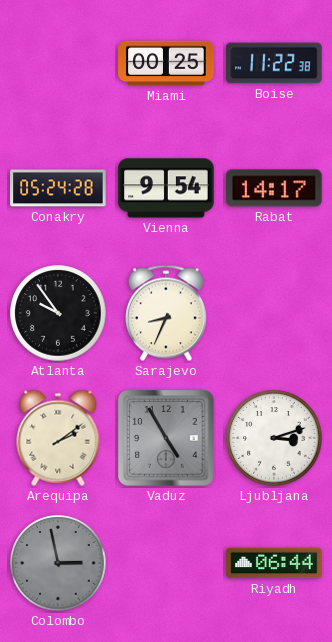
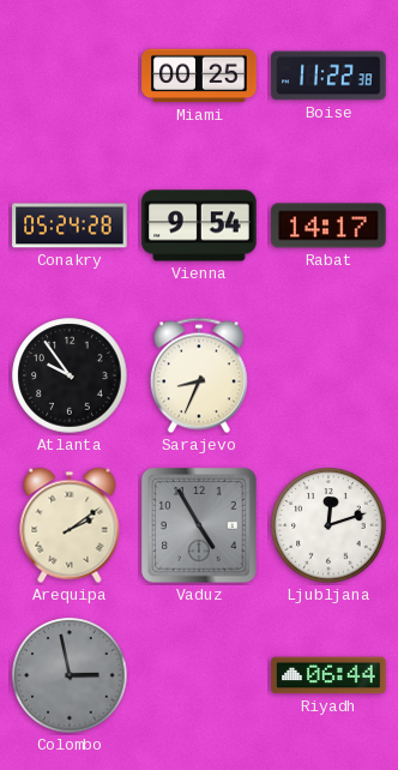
Ljubljana: 3:12 -> 12:12
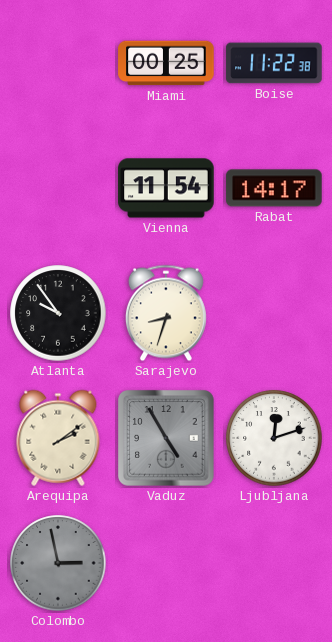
Conakry: 05:24 -> none
Vienna: 9:54 -> 11:54
Sarajevo: 8:34 -> 8:33
Riyadh: 06:44 -> none
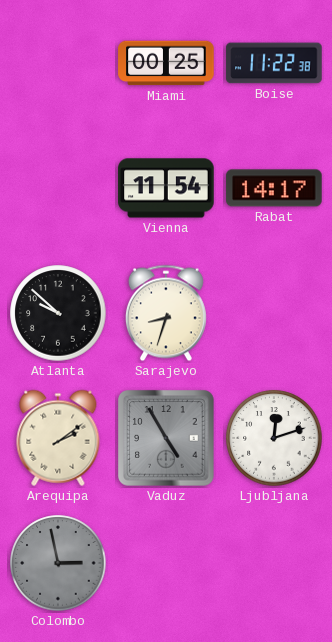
Atlanta: 9:54 -> 9:52
